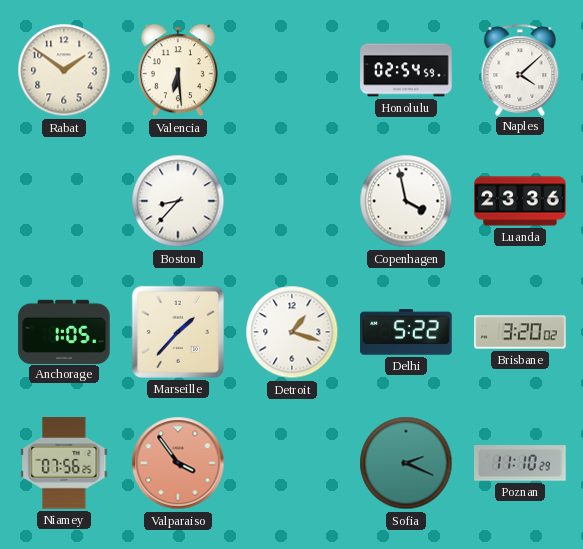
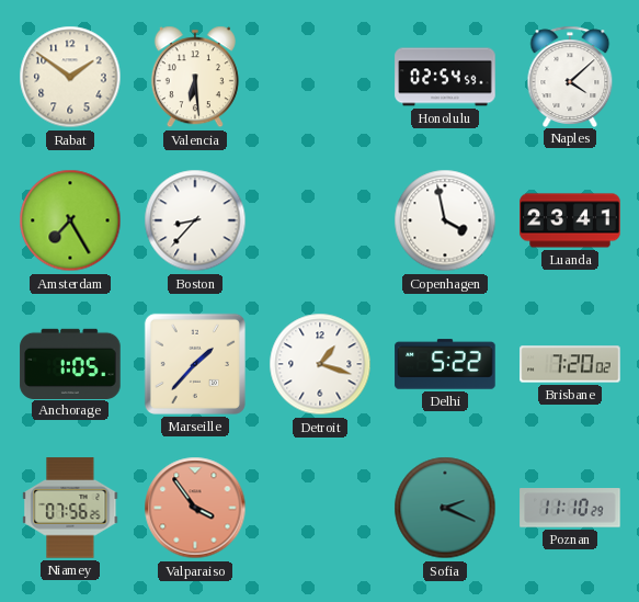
Amsterdam: none -> 7:25
Luanda: 23:36 -> 23:41
Brisbane: 3:20 -> 7:20
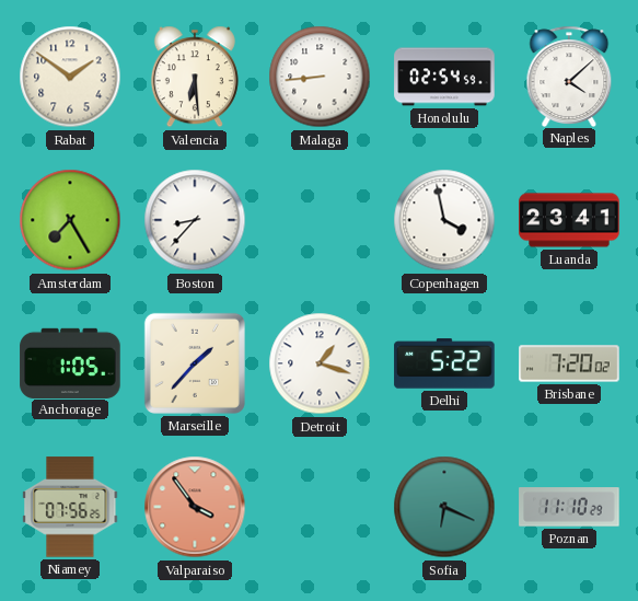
Malaga: none -> 8:44
Sofia: 2:19 -> 6:19
